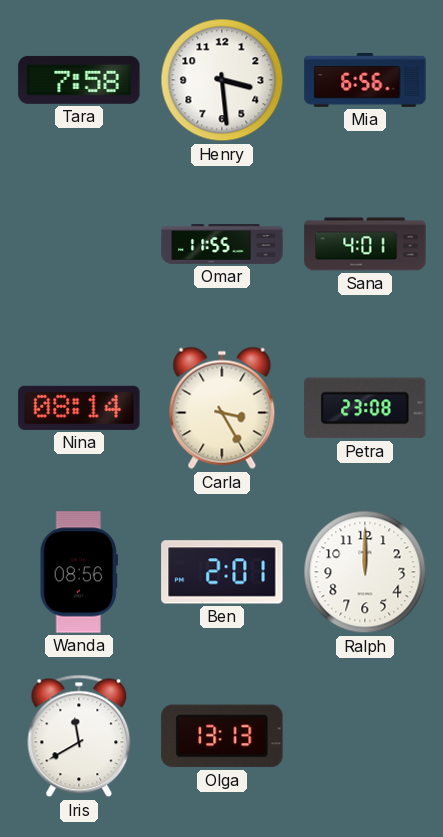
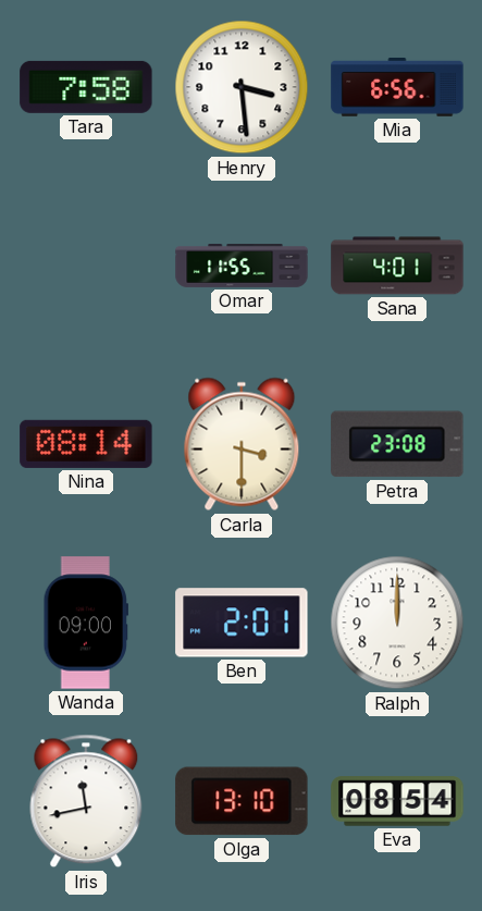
Carla: 3:25 -> 3:30
Wanda: 08:56 -> 09:00
Iris: 11:40 -> 11:43
Olga: 13:13 -> 13:10
Eva: none -> 08:54
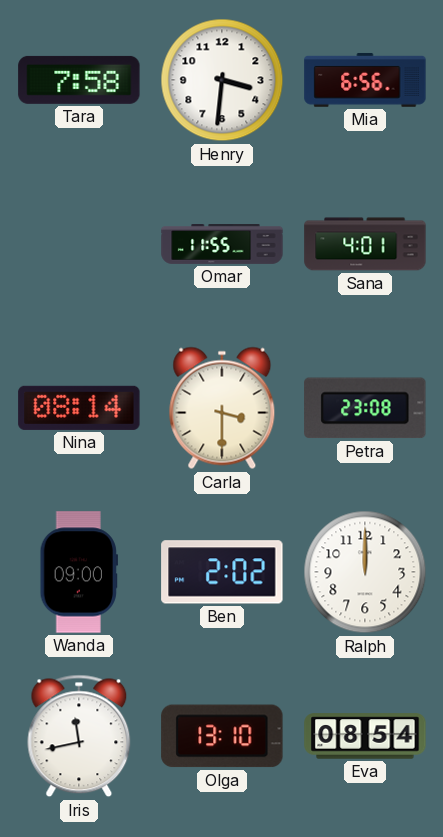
Henry: 3:29 -> 3:31
Ben: 2:01 -> 2:02
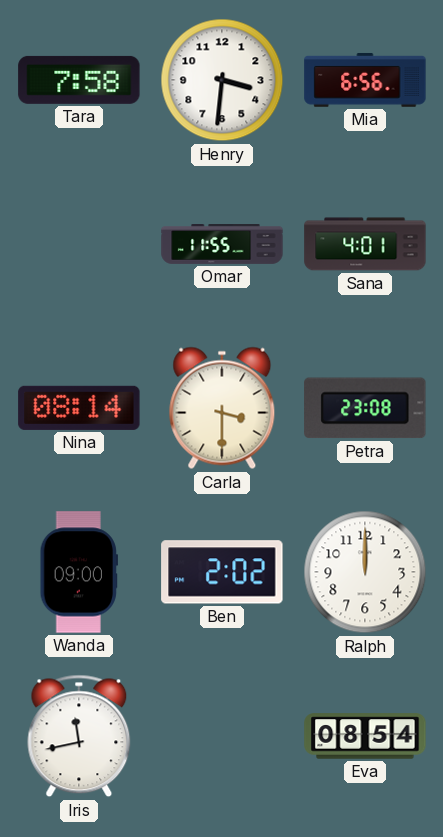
Olga: 13:10 -> none
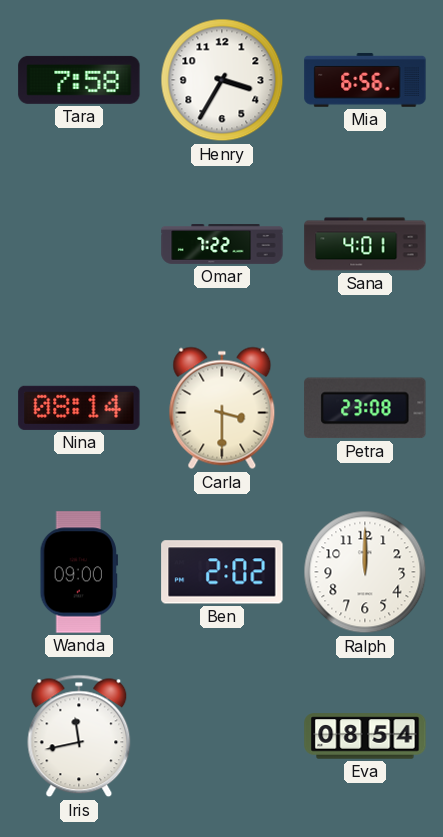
Henry: 3:31 -> 3:35
Omar: 11:55 -> 7:22
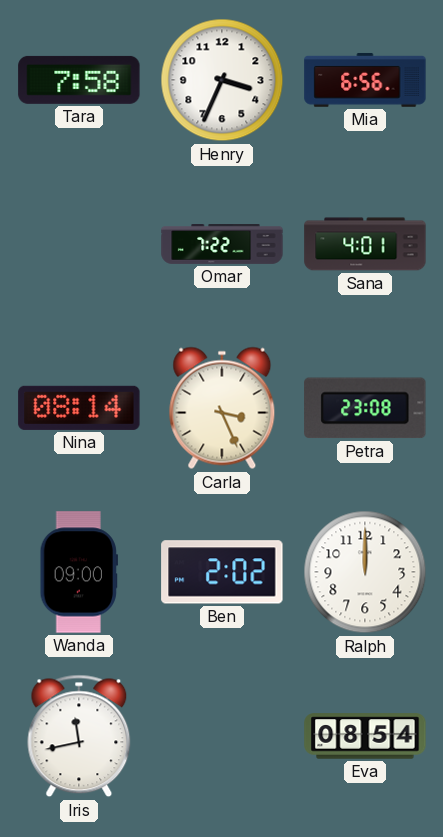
Henry: 3:35 -> 3:34
Carla: 3:30 -> 3:26
